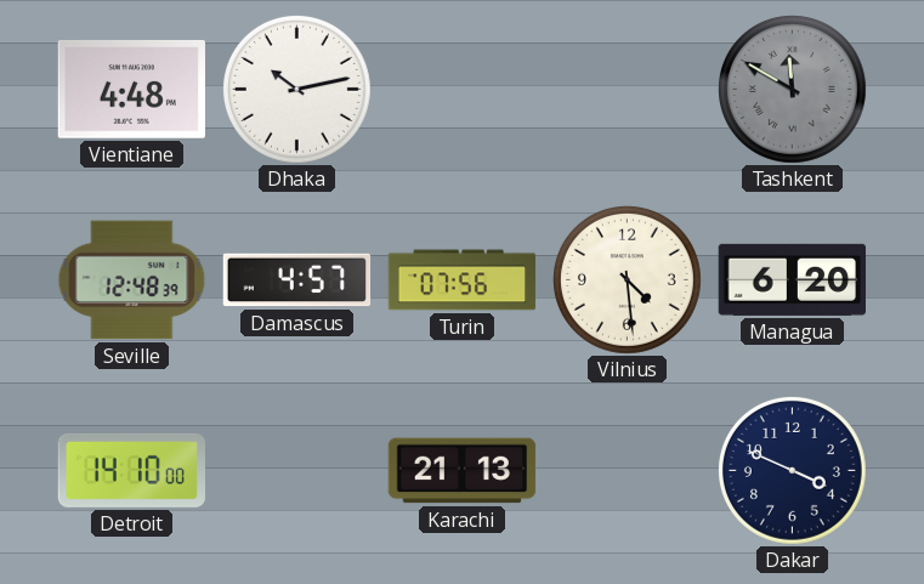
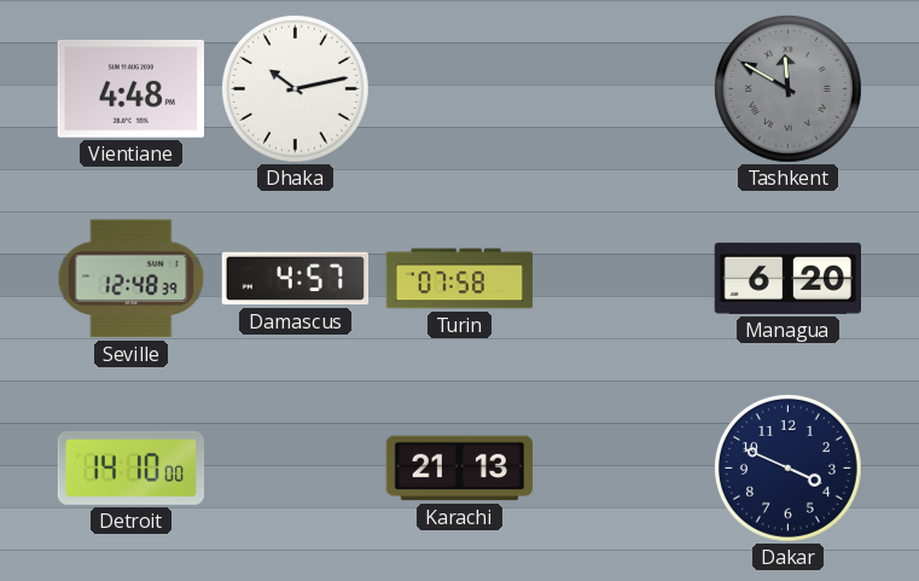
Turin: 07:56 -> 07:58
Vilnius: 4:29 -> none
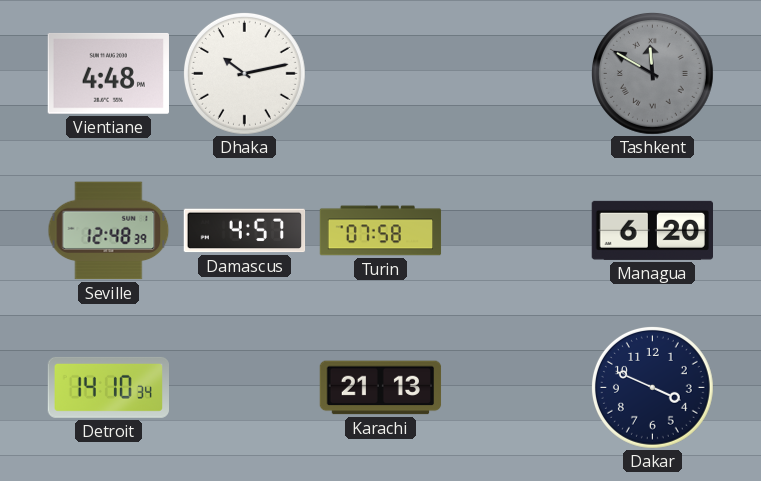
Detroit: 14:10:00 -> 14:10:34
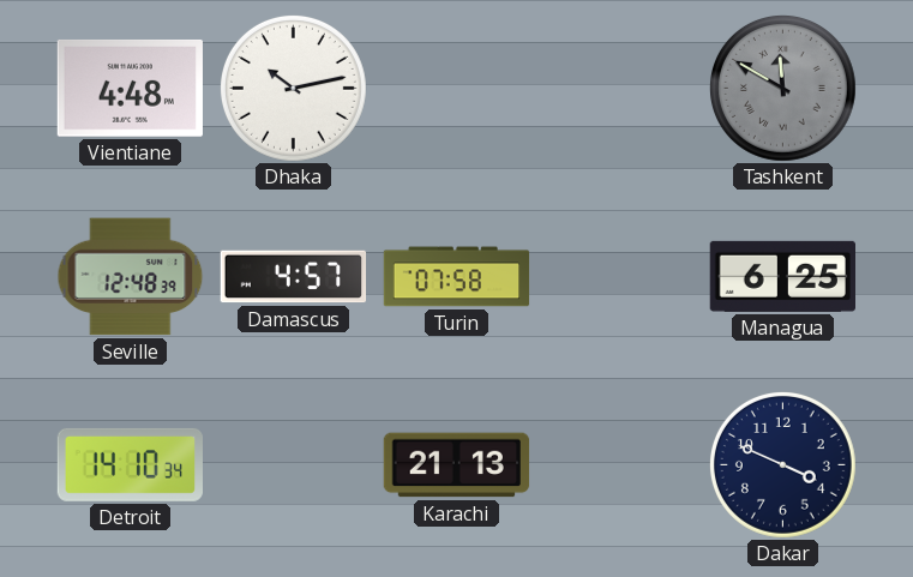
Managua: 6:20 -> 6:25
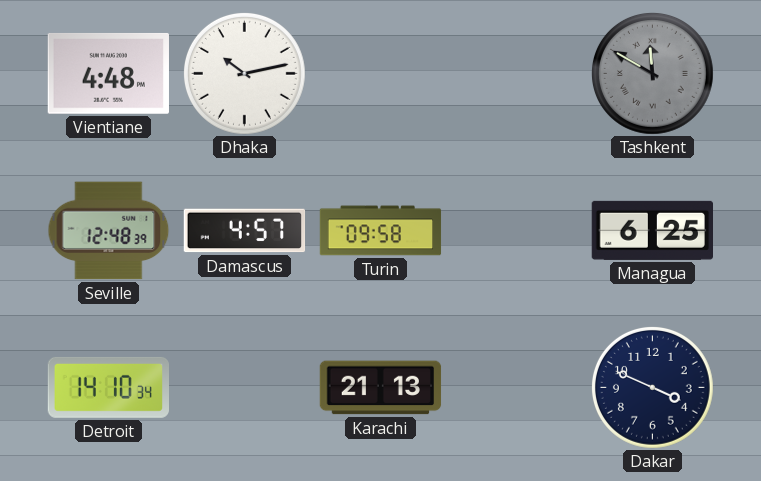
Turin: 07:58 -> 09:58
